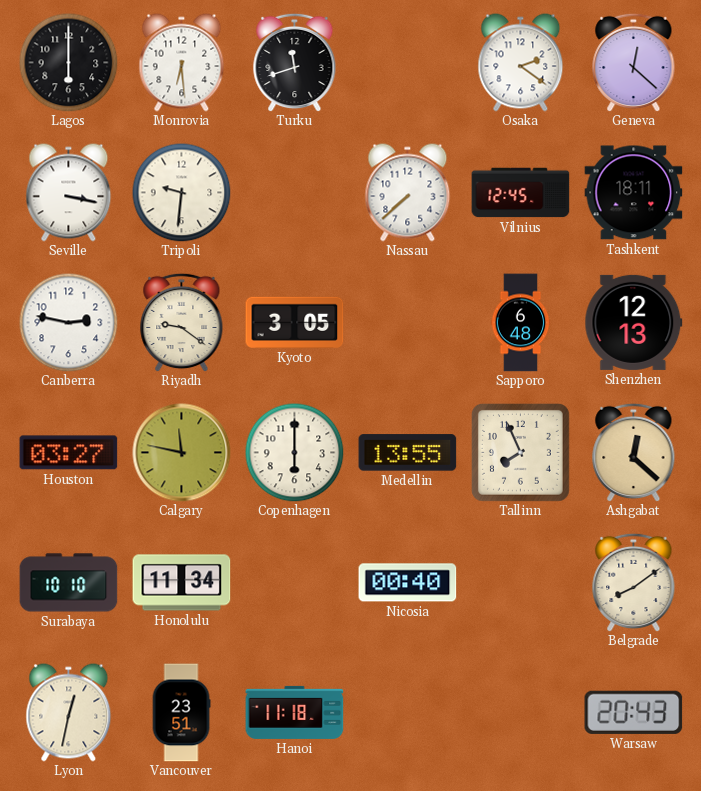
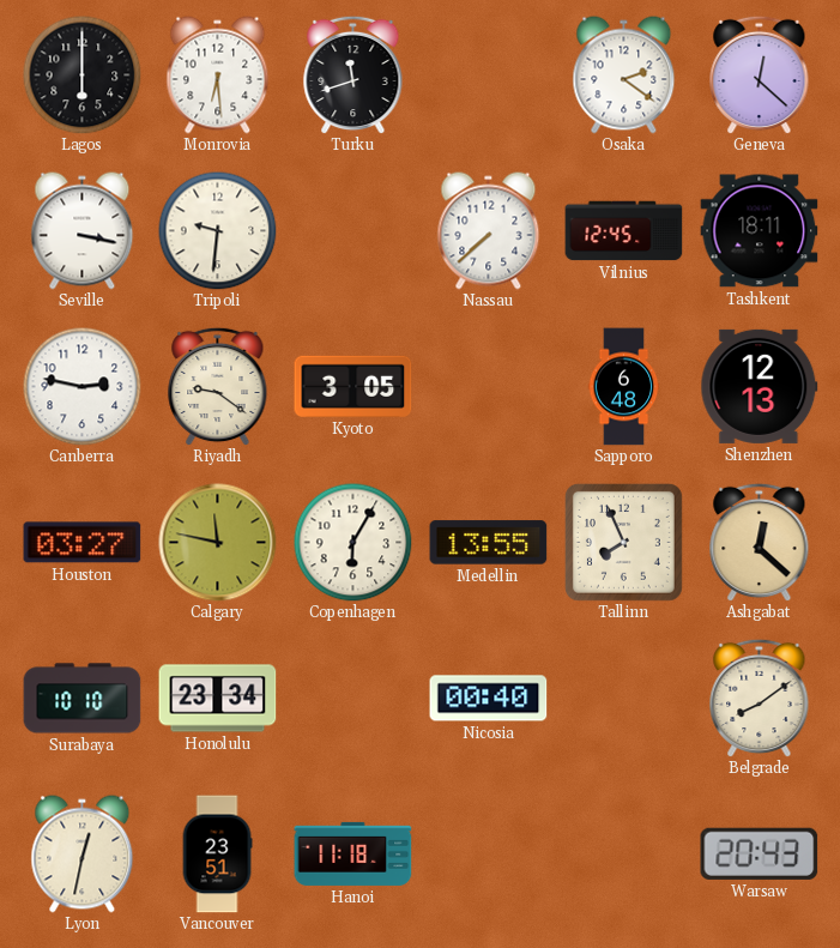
Copenhagen: 6:00 -> 6:05
Honolulu: 11:34 -> 23:34
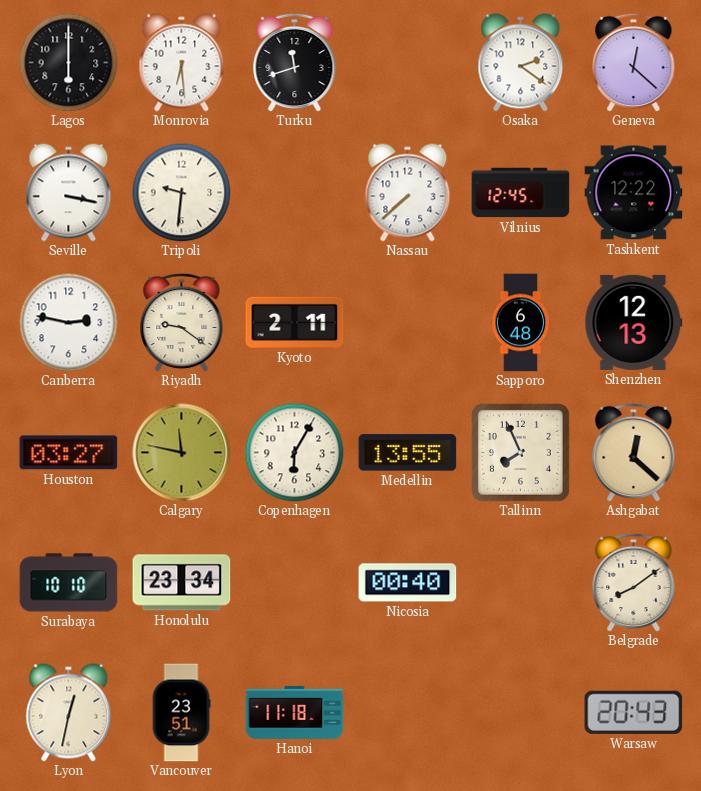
Tashkent: 18:11 -> 12:22
Kyoto: 3:05 -> 2:11
